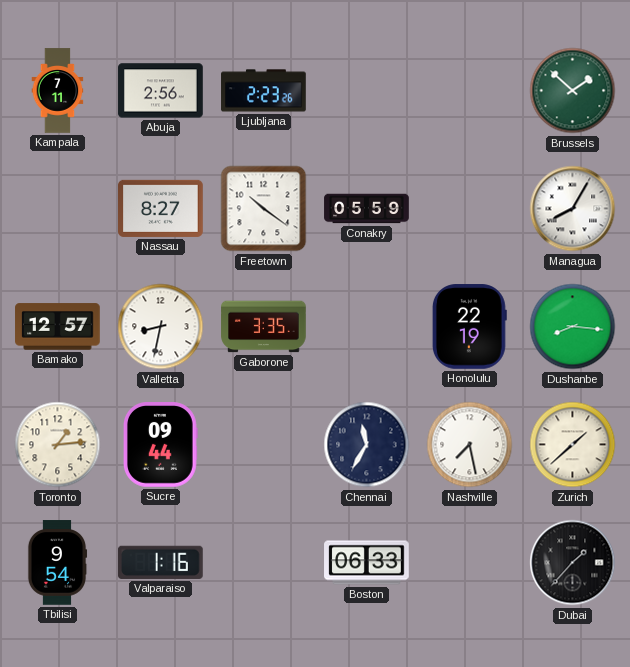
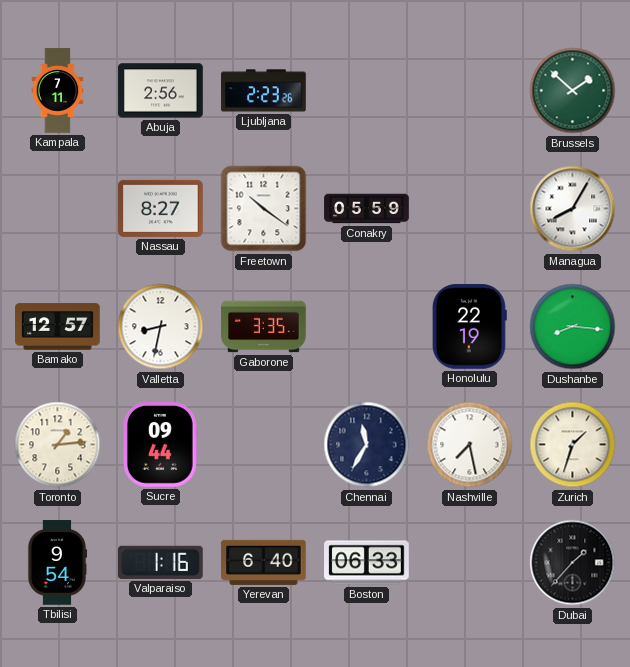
Zurich: 1:38 -> 1:33
Yerevan: none -> 6:40
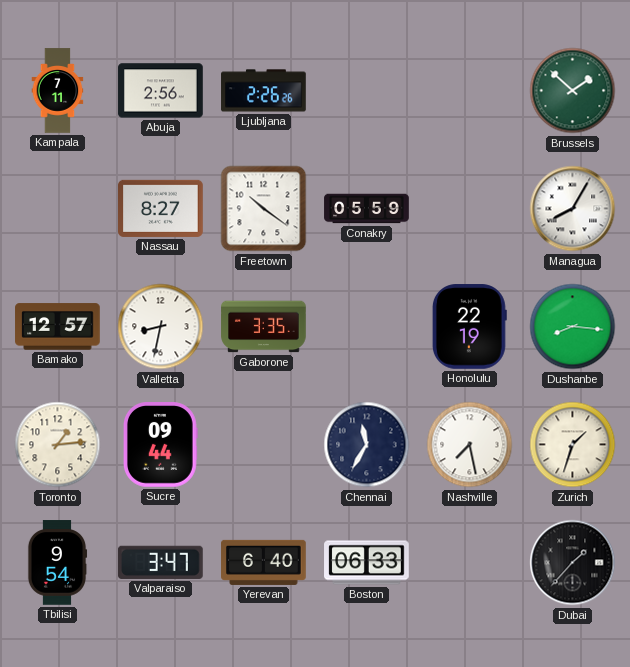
Ljubljana: 2:23 -> 2:26
Valparaiso: 1:16 -> 3:47
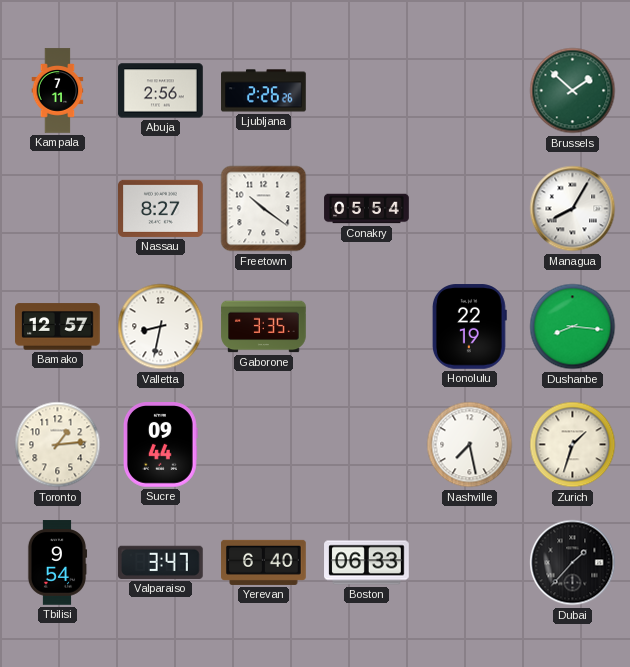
Conakry: 05:59 -> 05:54
Chennai: 11:35 -> none
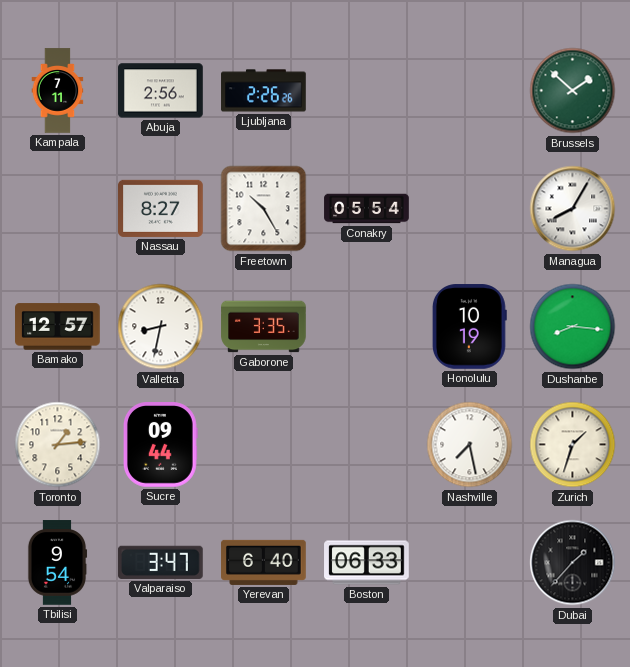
Freetown: 10:21 -> 10:25
Honolulu: 22:19 -> 10:19
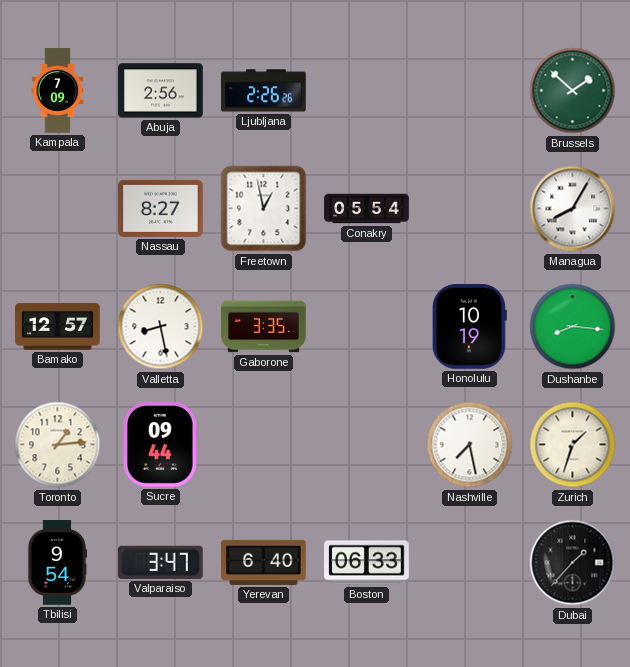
Kampala: 7:11 -> 7:09
Freetown: 10:25 -> 12:58
Valletta: 8:32 -> 8:28
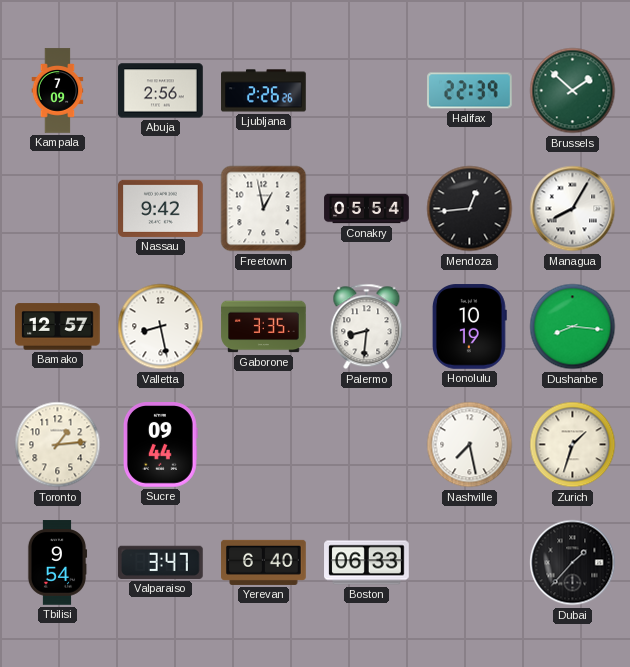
Halifax: none -> 22:39
Nassau: 8:27 -> 9:42
Mendoza: none -> 12:44
Palermo: none -> 8:31
